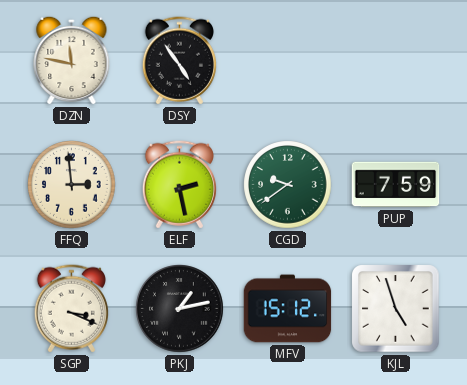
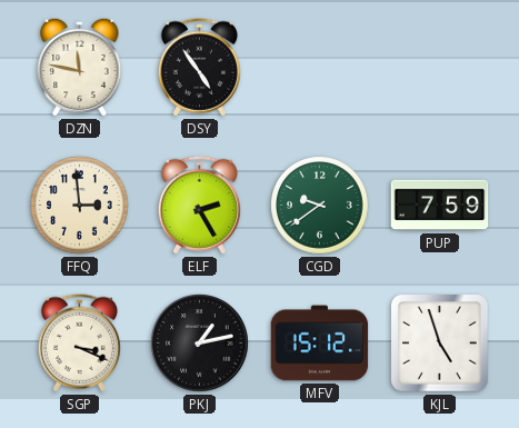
ELF: 2:28 -> 2:25
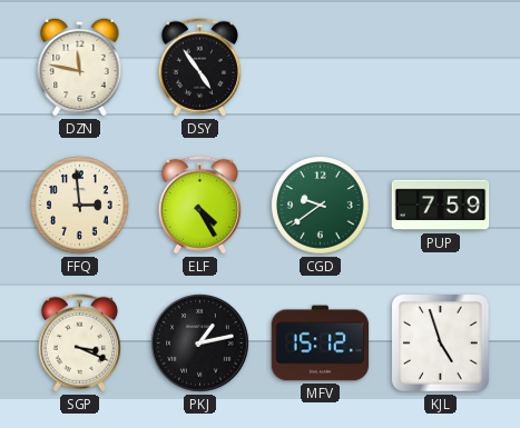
ELF: 2:25 -> 4:25
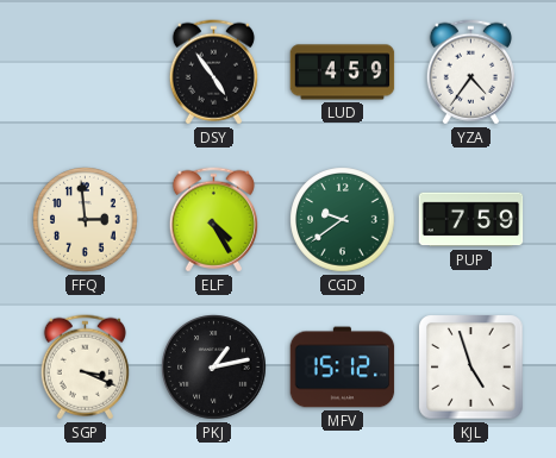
DZN: 11:47 -> none
LUD: none -> 4:59
YZA: none -> 4:36
